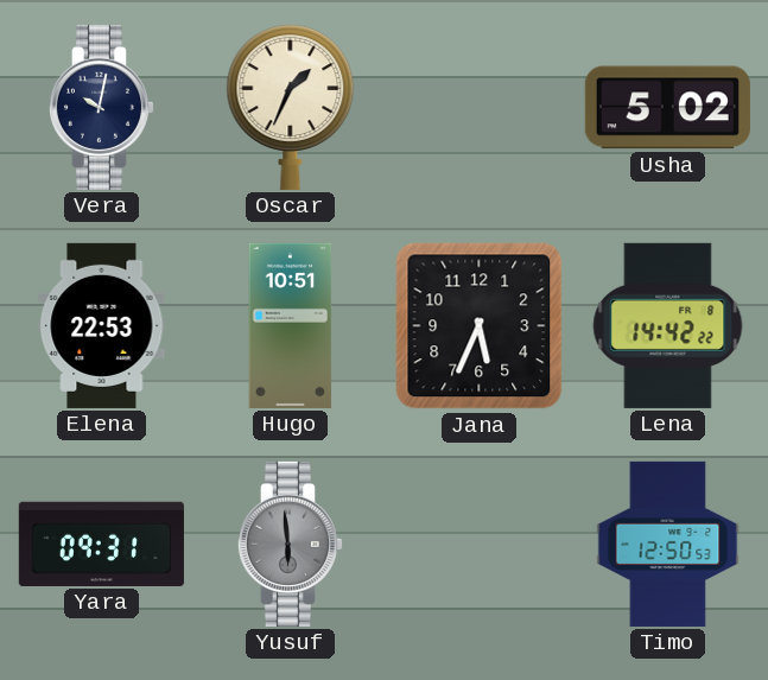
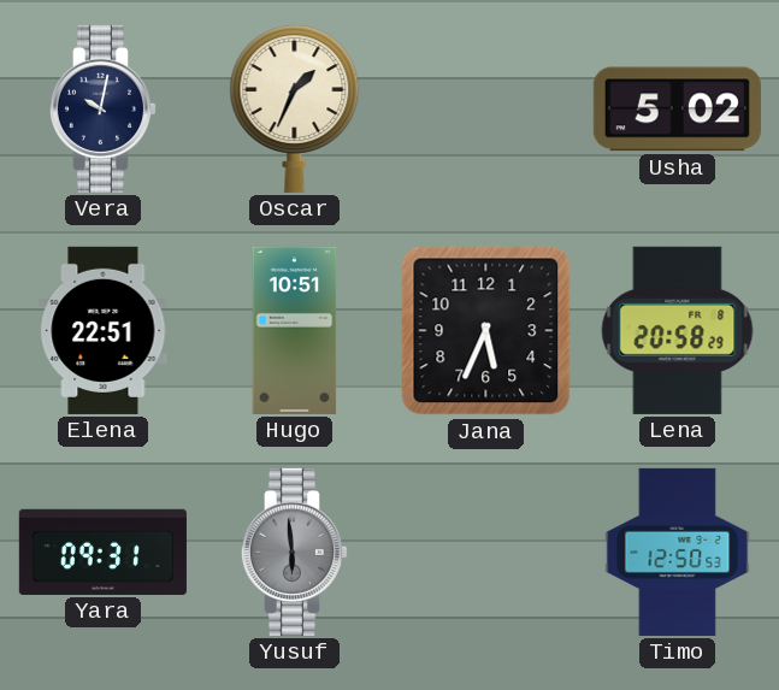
Elena: 22:53 -> 22:51
Lena: 14:42 -> 20:58
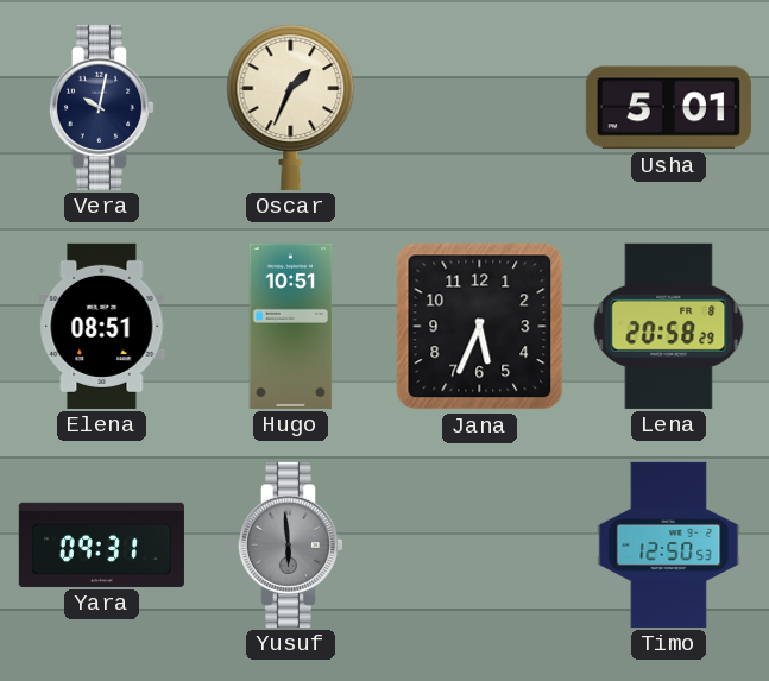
Usha: 5:02 -> 5:01
Elena: 22:51 -> 08:51
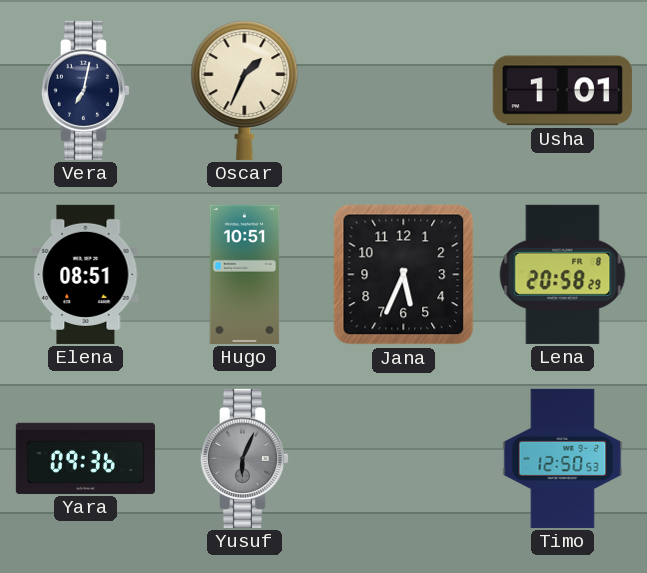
Vera: 10:02 -> 7:02
Usha: 5:01 -> 1:01
Yara: 09:31 -> 09:36
Yusuf: 5:59 -> 6:04
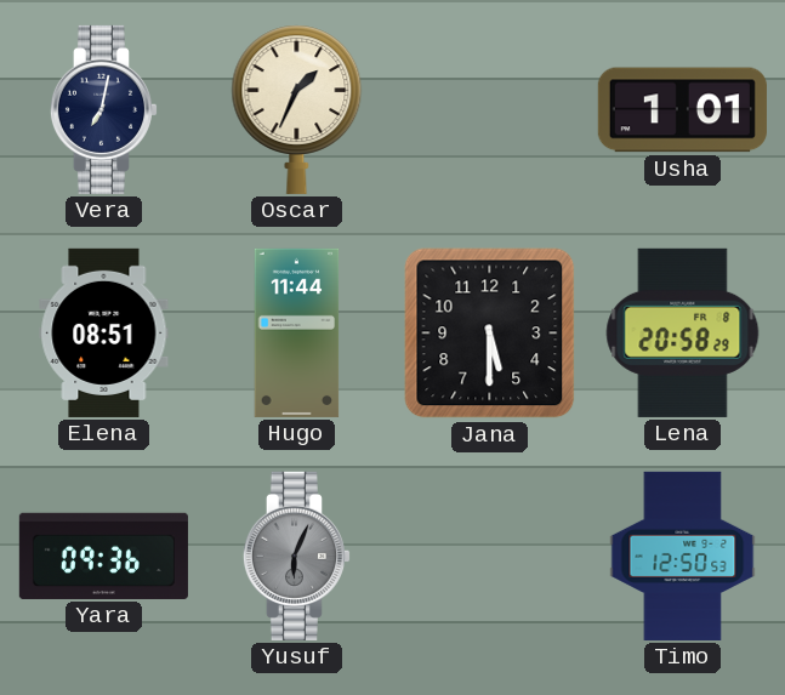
Hugo: 10:51 -> 11:44
Jana: 5:34 -> 5:30
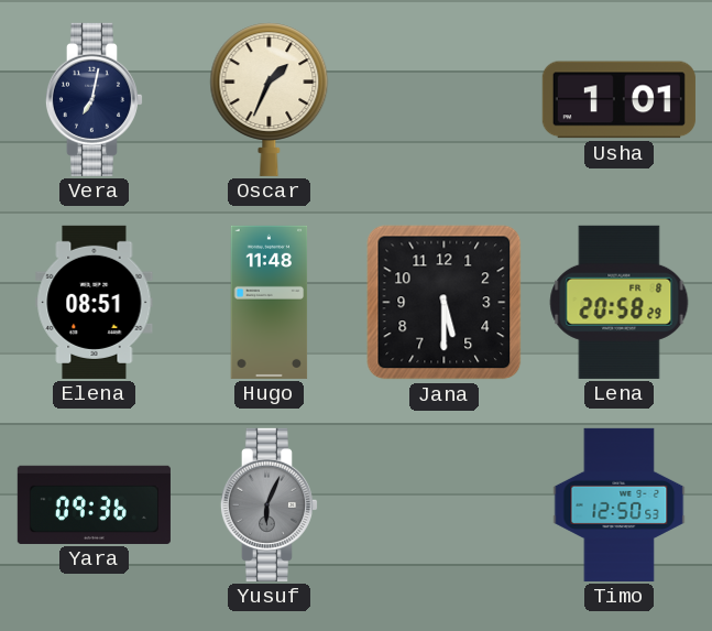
Hugo: 11:44 -> 11:48
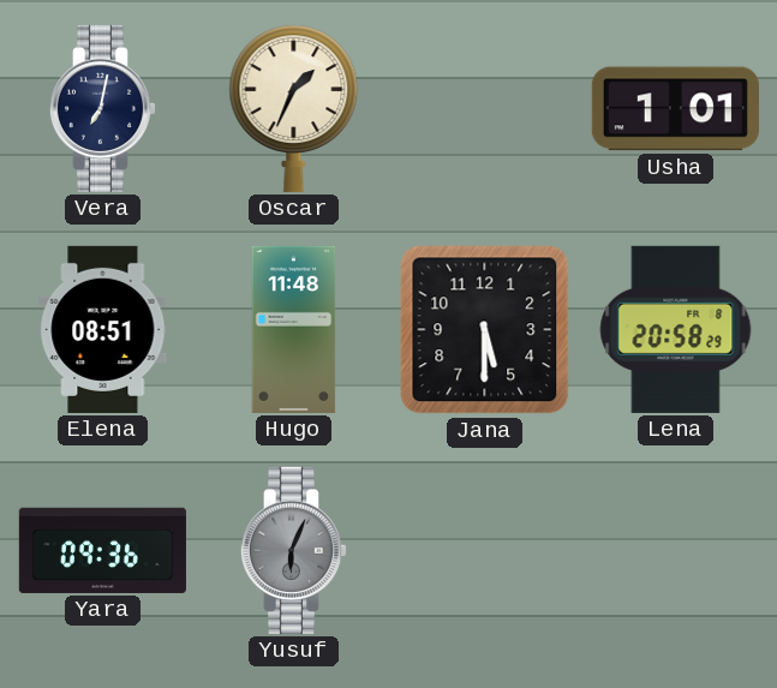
Timo: 12:50 -> none
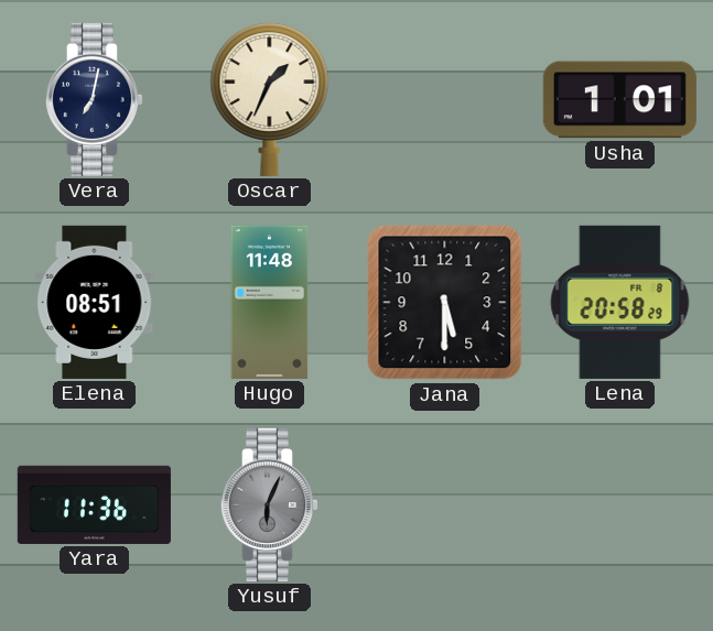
Yara: 09:36 -> 11:36
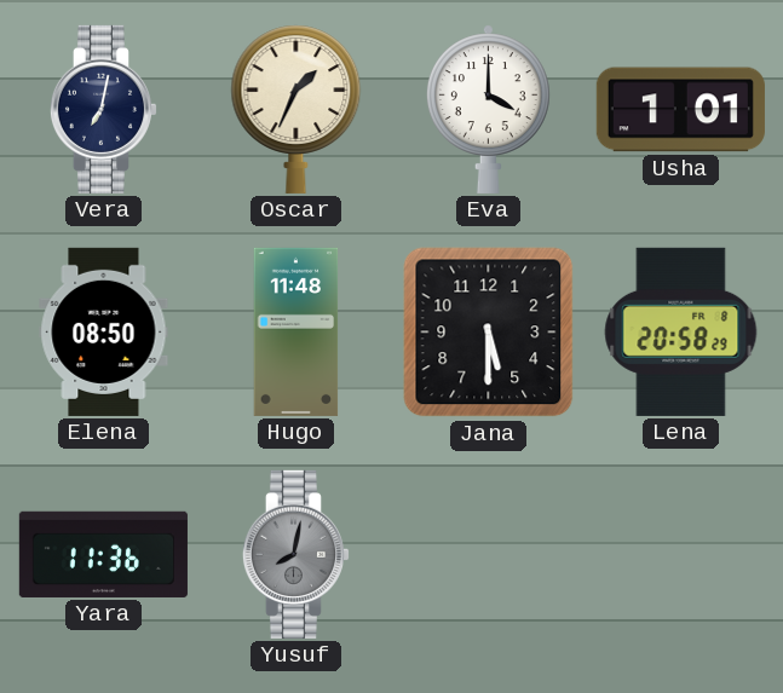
Eva: none -> 4:00
Elena: 08:51 -> 08:50
Yusuf: 6:04 -> 8:02
